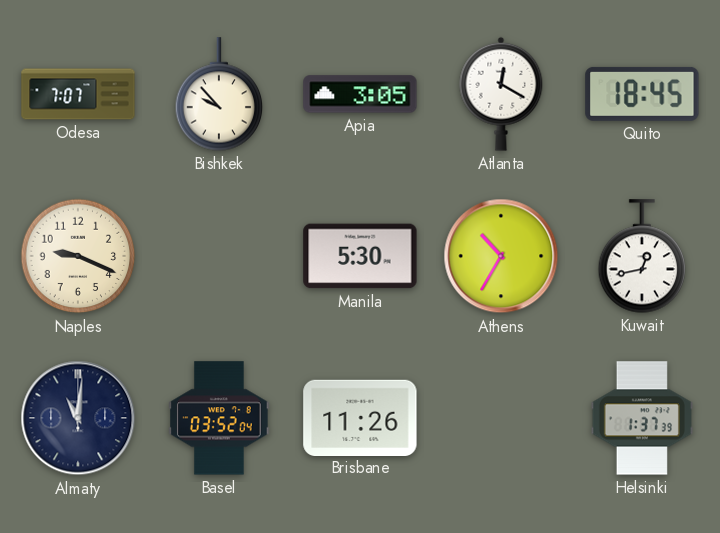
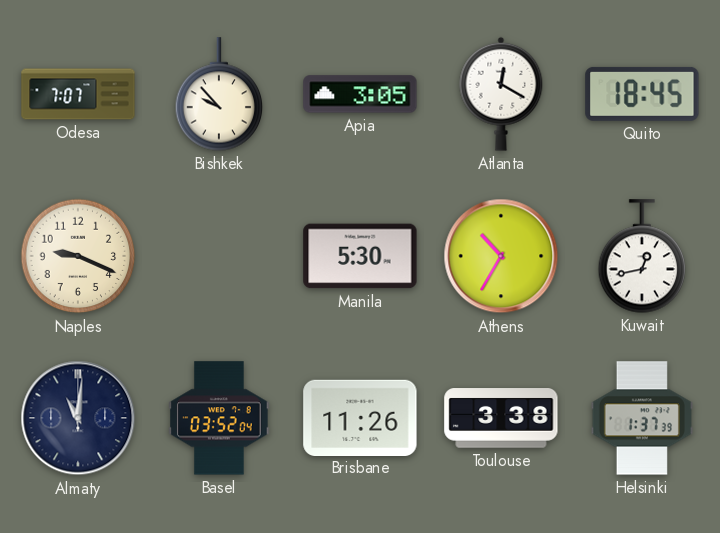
Toulouse: none -> 3:38
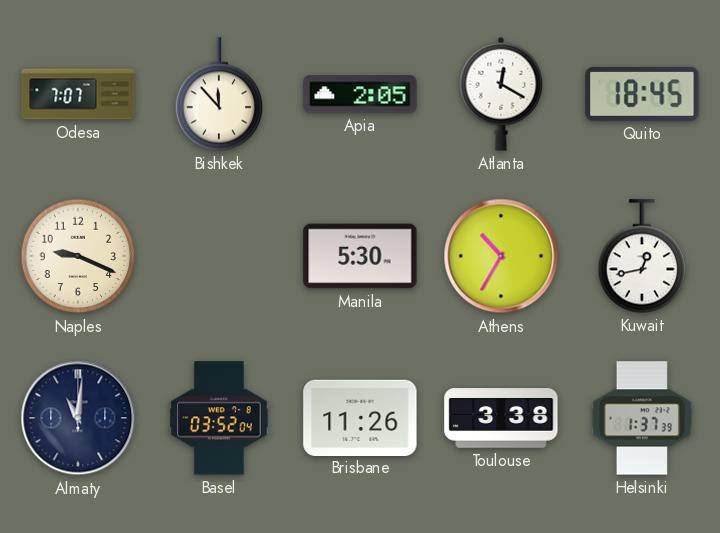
Bishkek: 9:53 -> 11:53
Apia: 3:05 -> 2:05
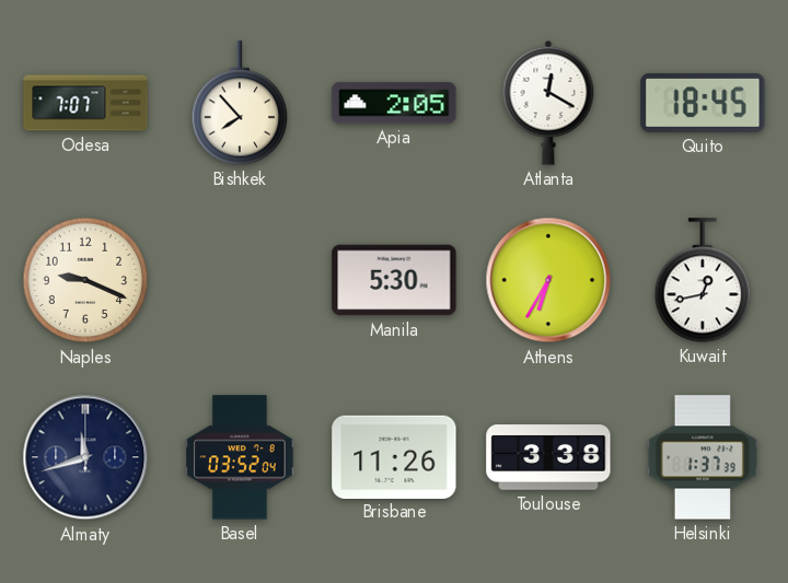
Bishkek: 11:53 -> 7:53
Athens: 10:35 -> 6:35
Almaty: 11:01 -> 11:42
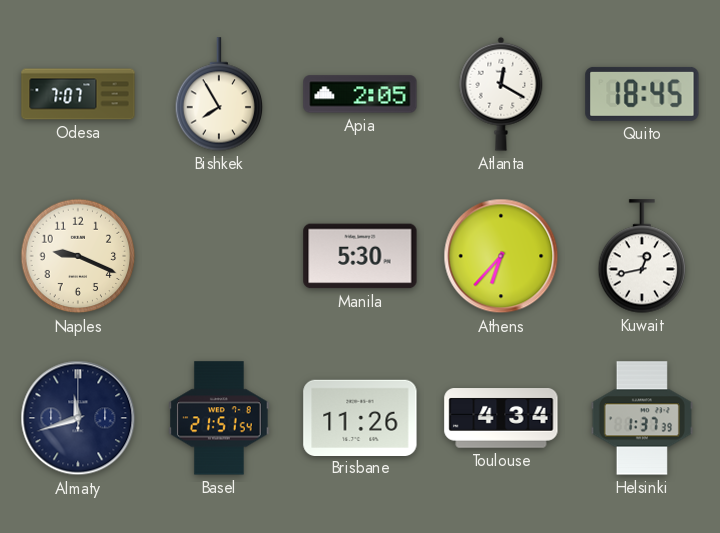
Bishkek: 7:53 -> 7:55
Athens: 6:35 -> 6:37
Basel: 03:52 -> 21:51
Toulouse: 3:38 -> 4:34
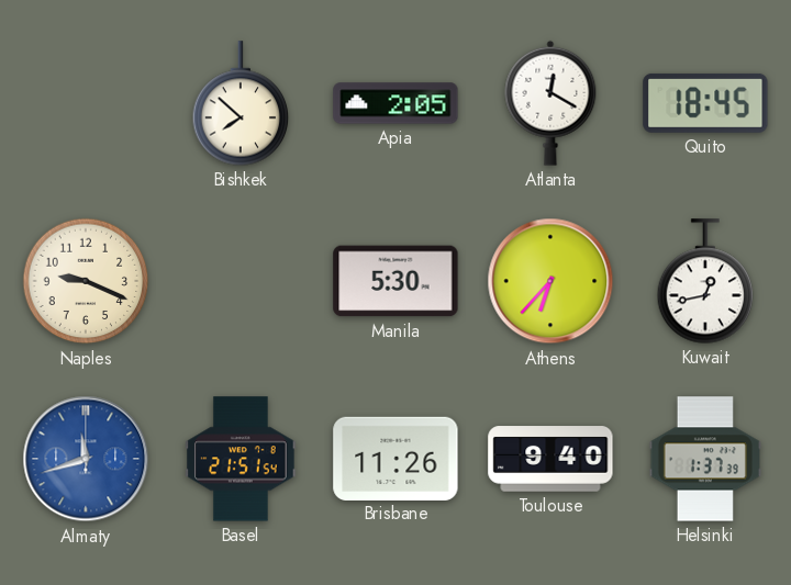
Odesa: 7:07 -> none
Bishkek: 7:55 -> 7:52
Almaty dial: navy -> blue
Toulouse: 4:34 -> 9:40
